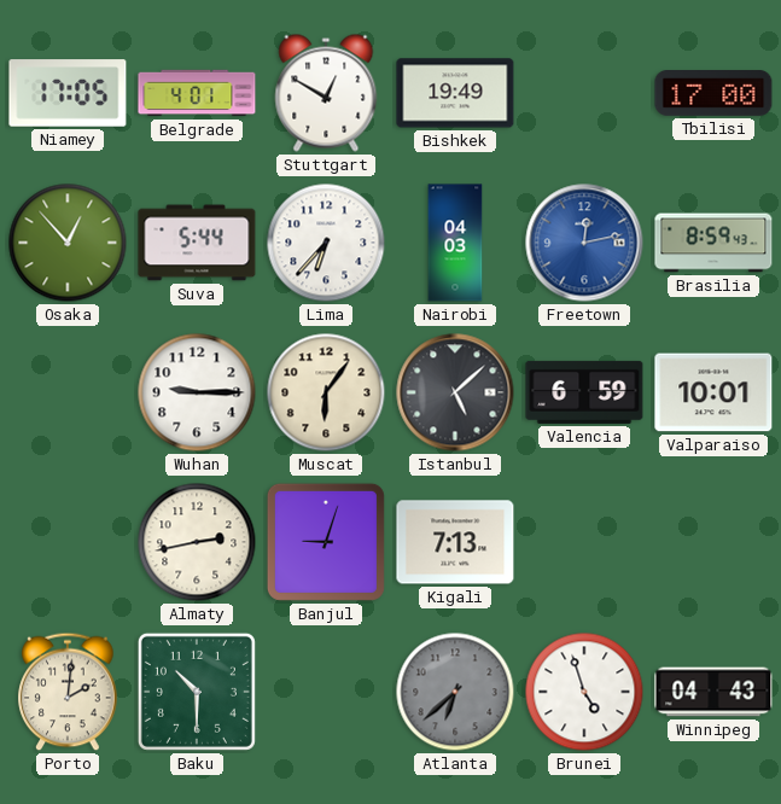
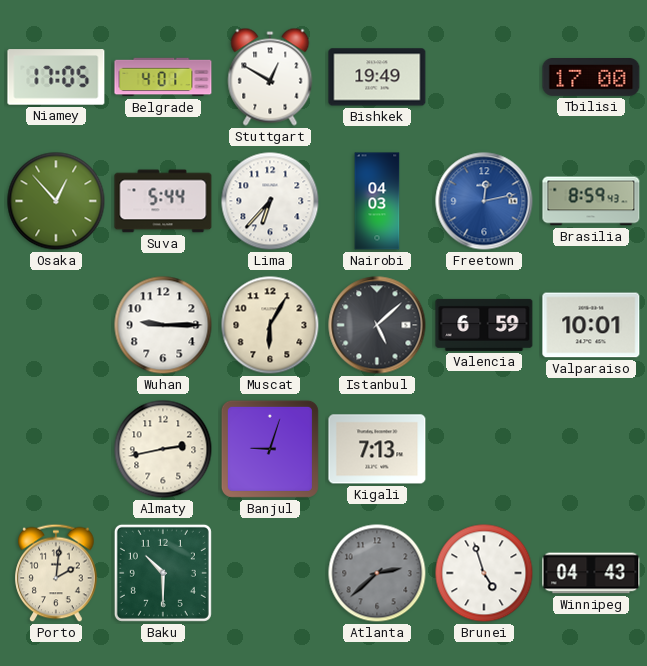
Muscat: 6:06 -> 6:05
Atlanta: 6:38 -> 2:38
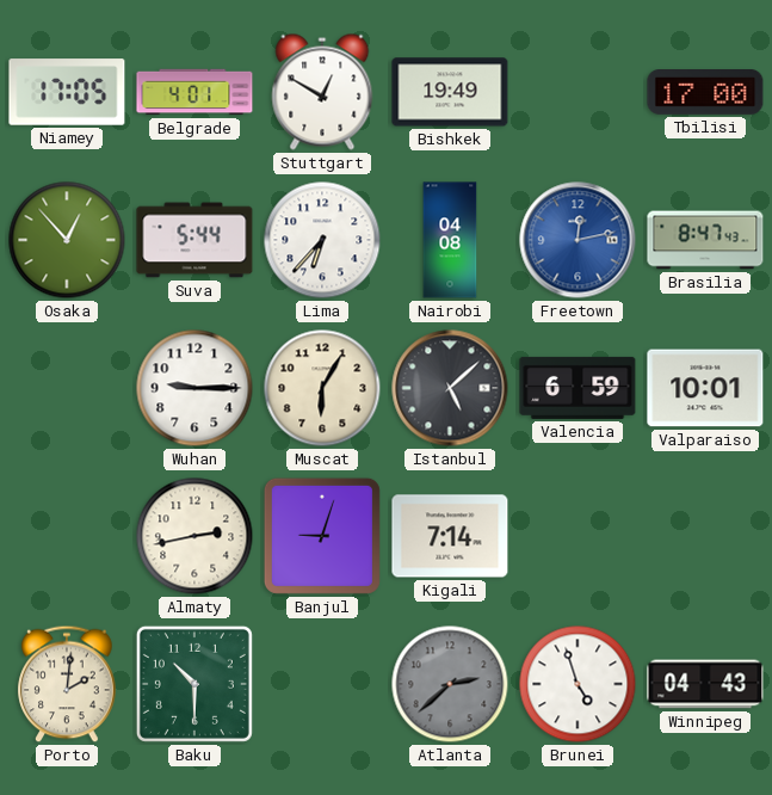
Nairobi: 04:03 -> 04:08
Brasilia: 8:59 -> 8:47
Kigali: 7:13 -> 7:14
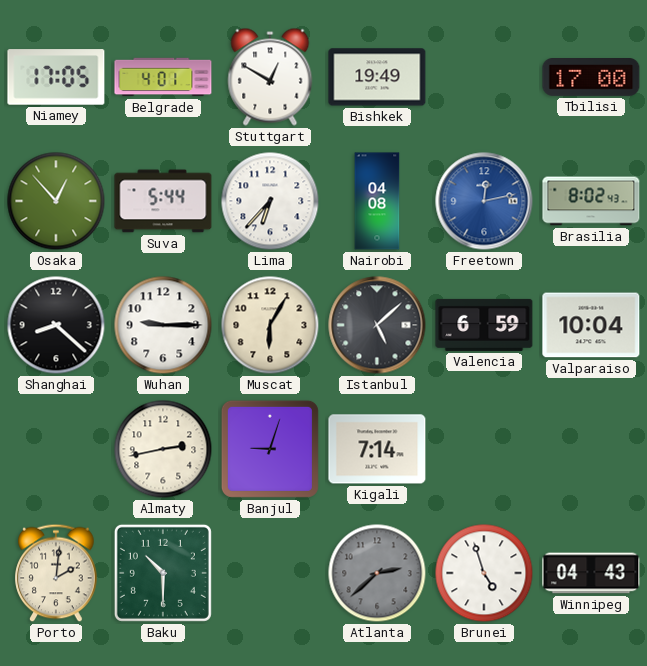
Brasilia: 8:47 -> 8:02
Shanghai: none -> 8:22
Valparaiso: 10:01 -> 10:04
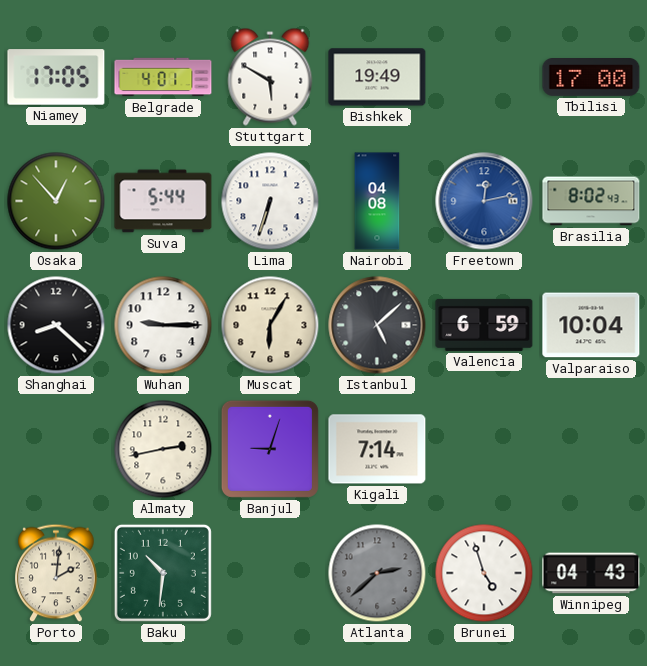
Stuttgart: 12:50 -> 5:50
Lima: 6:37 -> 6:33
Baku: 10:30 -> 10:31
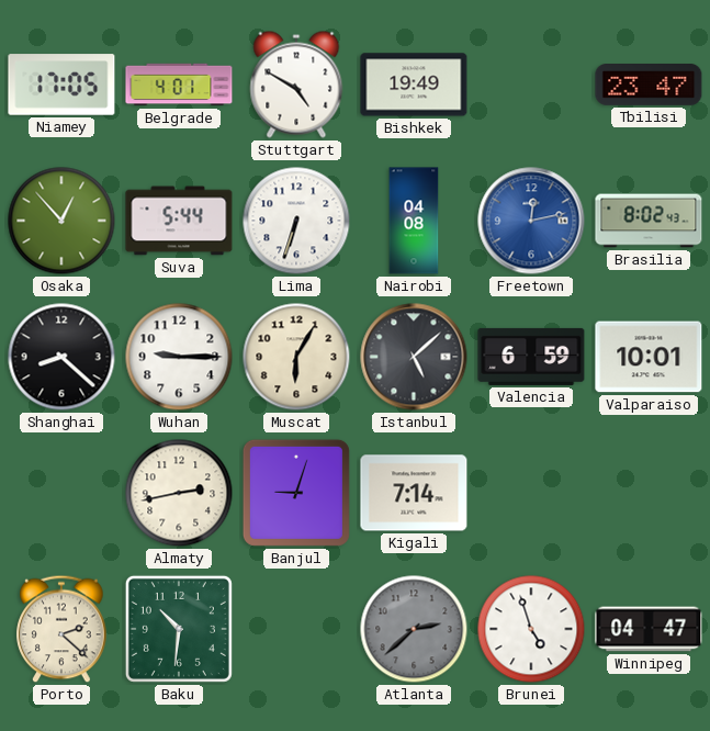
Stuttgart: 5:50 -> 4:50
Tbilisi: 17:00 -> 23:47
Valparaiso: 10:04 -> 10:01
Porto: 2:01 -> 2:22
Winnipeg: 04:43 -> 04:47
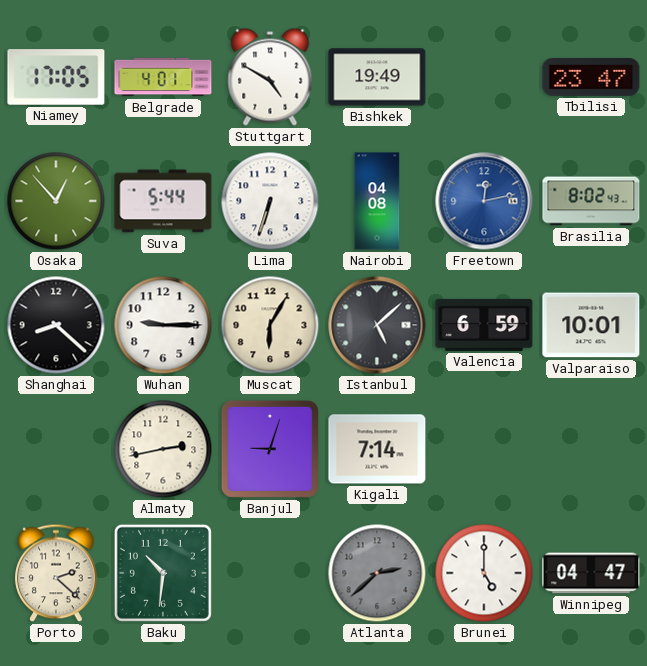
Brunei: 4:57 -> 5:00
